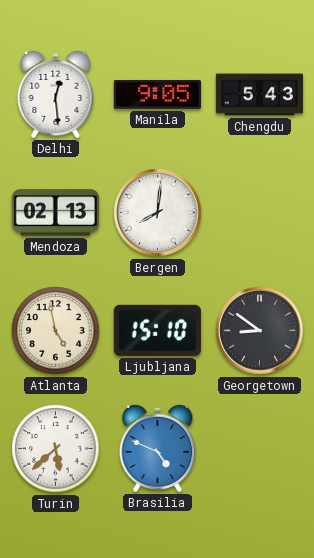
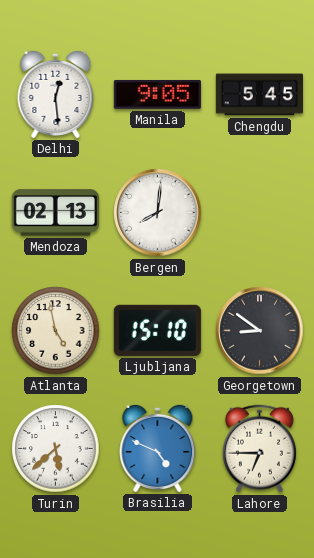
Chengdu: 5:43 -> 5:45
Lahore: none -> 6:45
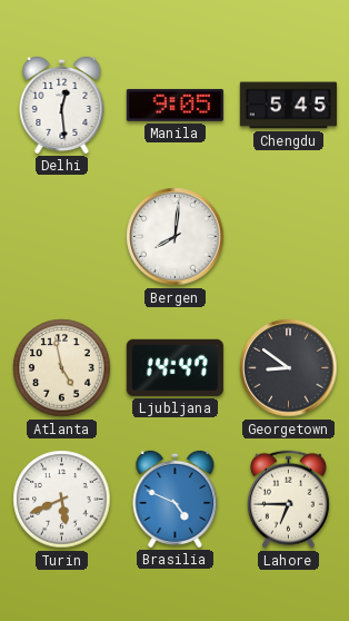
Mendoza: 02:13 -> none
Ljubljana: 15:10 -> 14:47
Turin: 5:38 -> 5:41
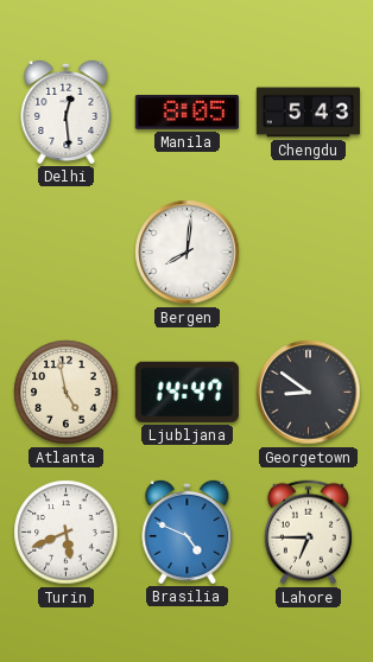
Manila: 9:05 -> 8:05
Chengdu: 5:45 -> 5:43
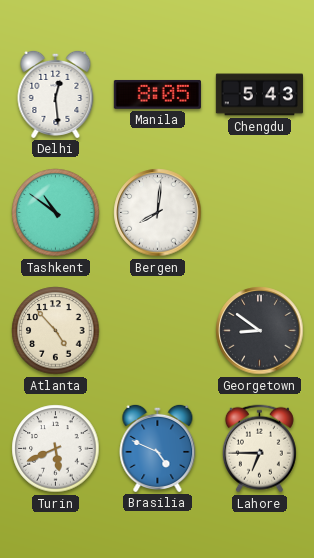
Tashkent: none -> 10:51
Atlanta: 4:58 -> 4:53
Ljubljana: 14:47 -> none
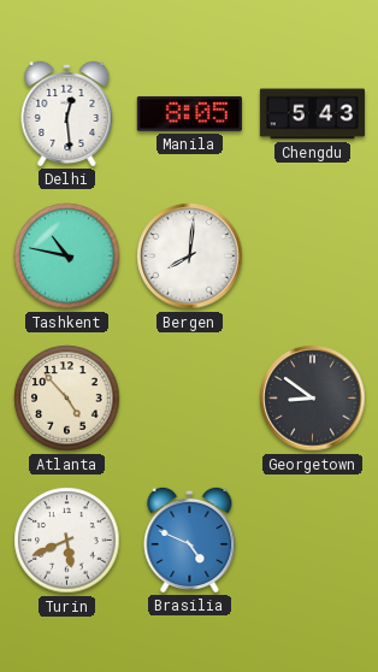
Tashkent: 10:51 -> 10:47
Lahore: 6:45 -> none
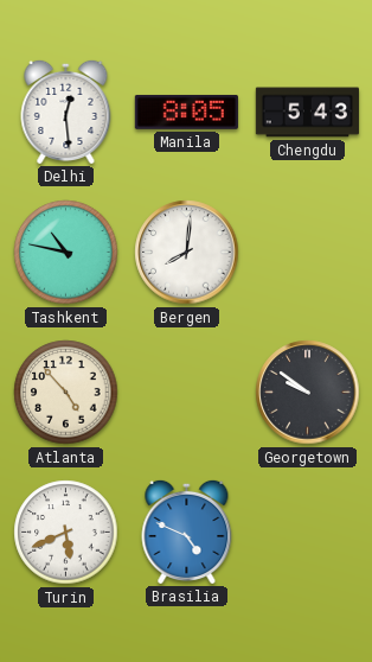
Georgetown: 8:51 -> 9:51
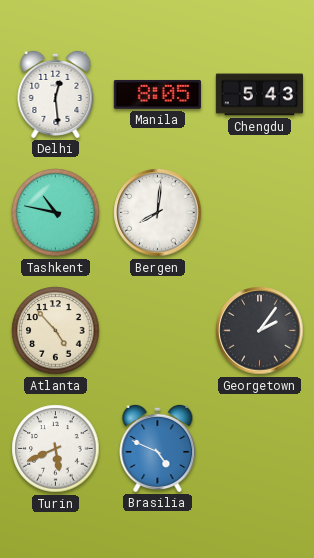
Georgetown: 9:51 -> 2:06
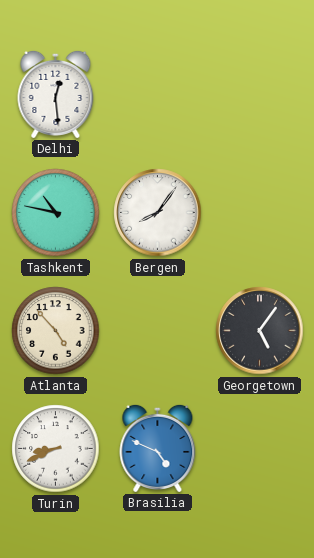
Manila: 8:05 -> none
Chengdu: 5:43 -> none
Bergen: 8:01 -> 8:06
Georgetown: 2:06 -> 5:06
Turin: 5:41 -> 8:41
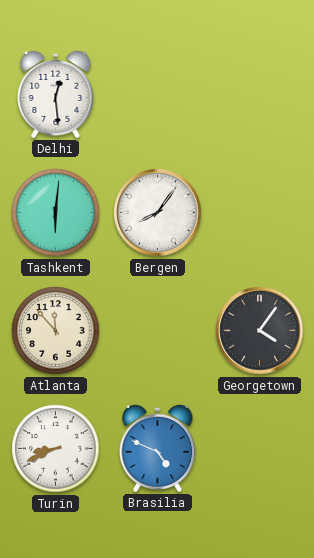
Tashkent: 10:47 -> 6:01
Atlanta: 4:53 -> 11:53
Georgetown: 5:06 -> 4:06
